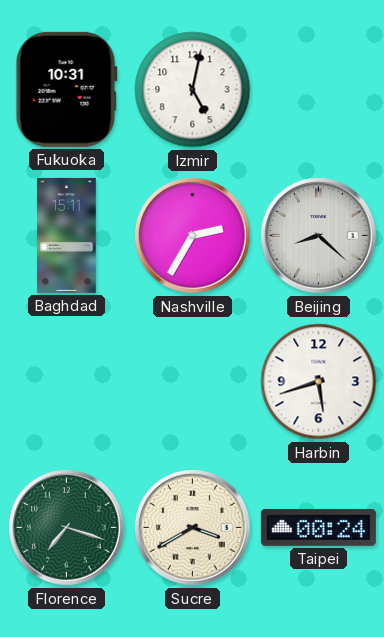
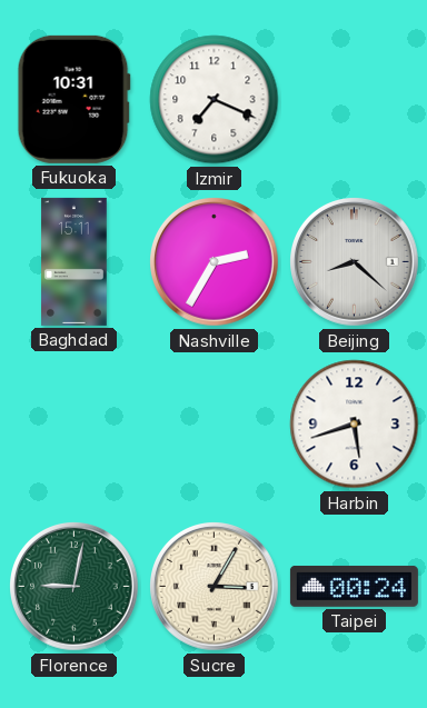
Izmir: 5:02 -> 7:19
Florence: 7:18 -> 9:02
Sucre: 3:40 -> 3:05
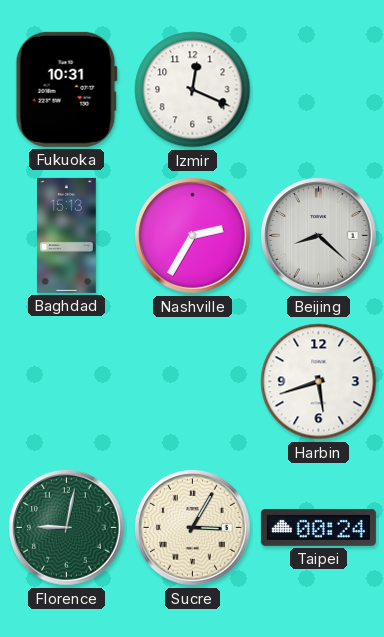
Izmir: 7:19 -> 12:19
Baghdad: 15:11 -> 15:13
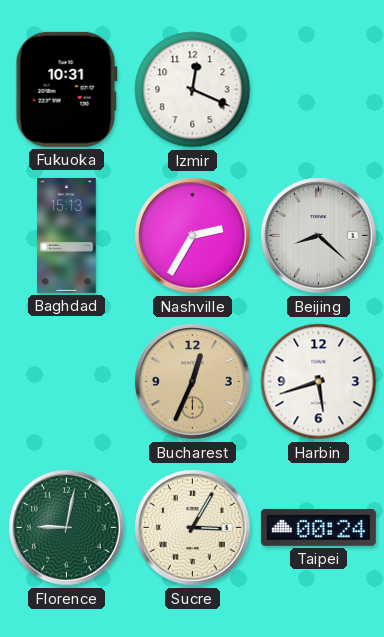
Bucharest: none -> 12:34
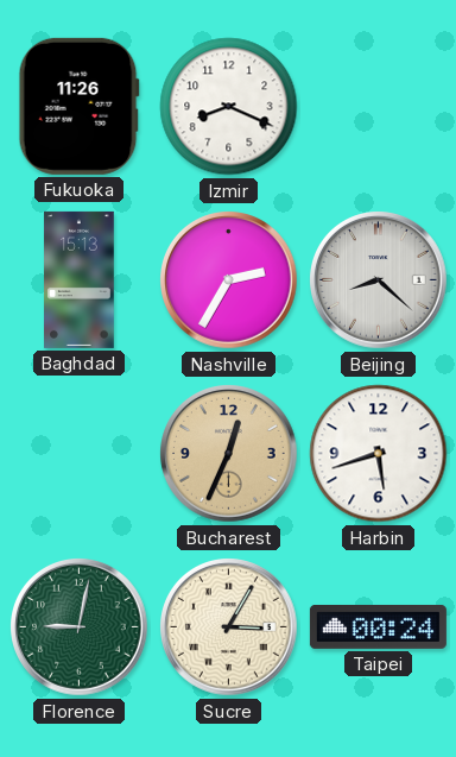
Fukuoka: 10:31 -> 11:26
Izmir: 12:19 -> 8:19
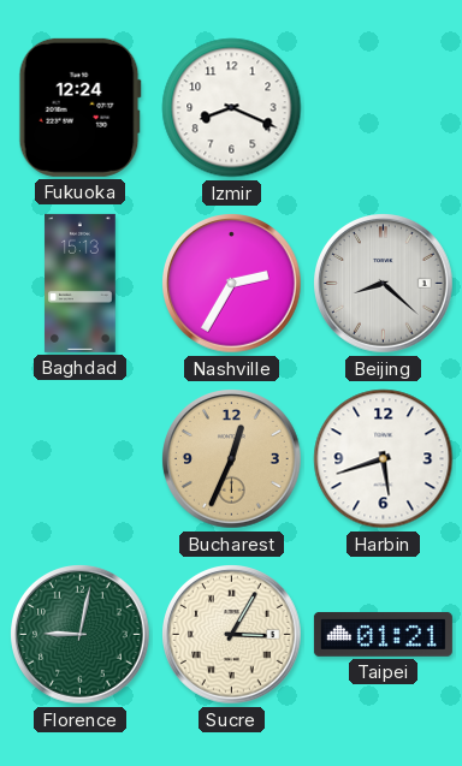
Fukuoka: 11:26 -> 12:24
Taipei: 00:24 -> 01:21
